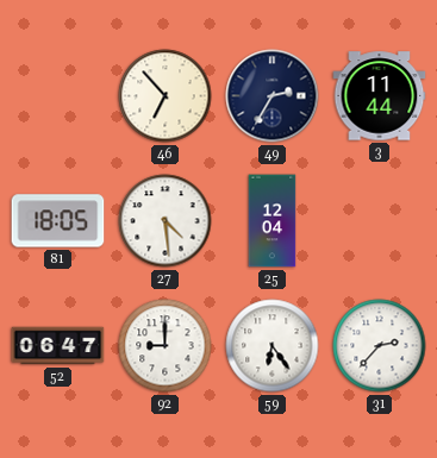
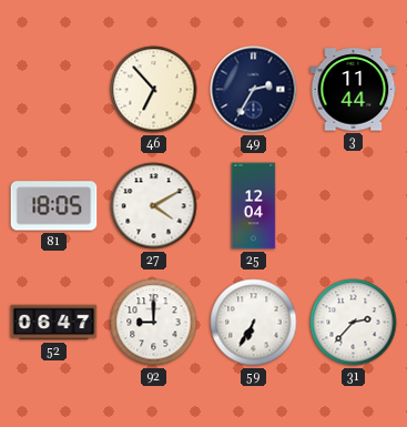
27: 4:29 -> 4:10
59: 6:24 -> 6:35
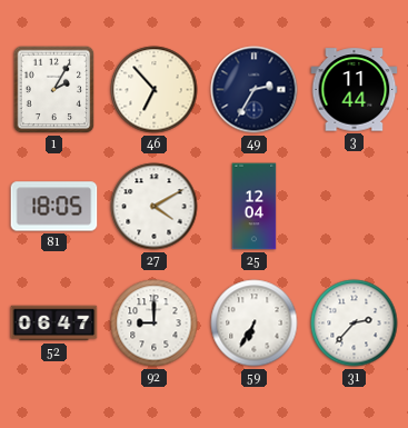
1: none -> 2:05
